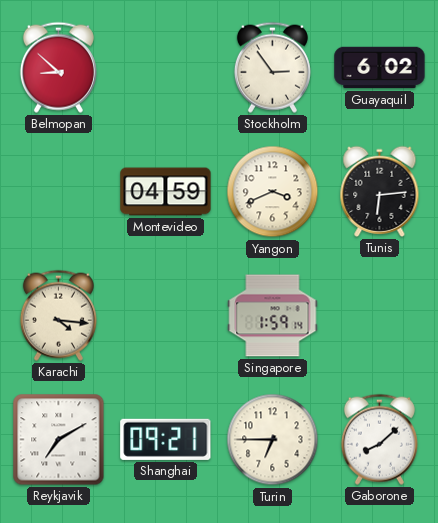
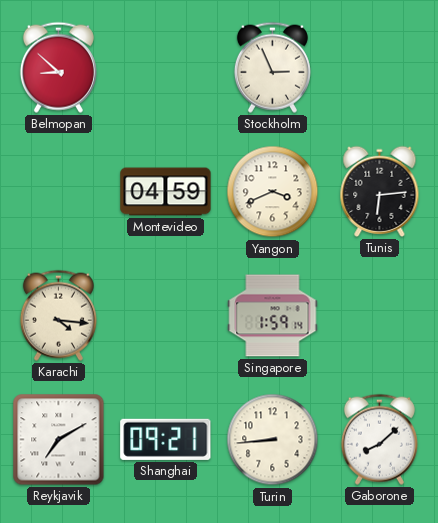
Stockholm: 2:54 -> 2:56
Guayaquil: 6:02 -> none
Turin: 6:45 -> 8:44
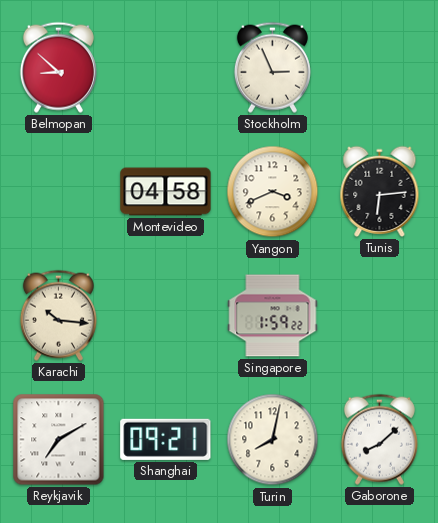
Montevideo: 04:59 -> 04:58
Karachi: 4:16 -> 10:16
Singapore: 1:59:14 -> 1:59:22
Turin: 8:44 -> 8:02
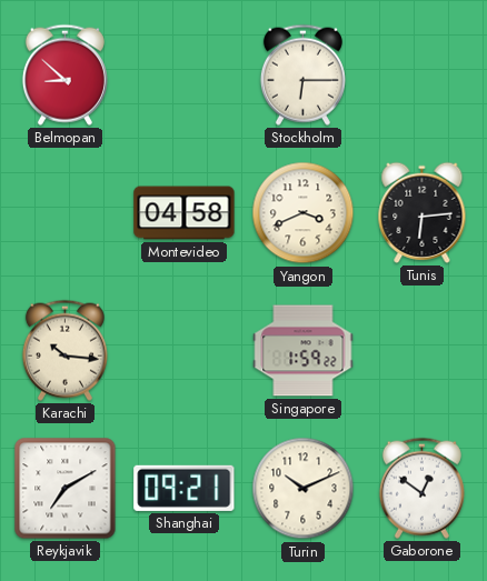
Stockholm: 2:56 -> 6:15
Turin: 8:02 -> 10:11
Gaborone: 8:08 -> 12:51
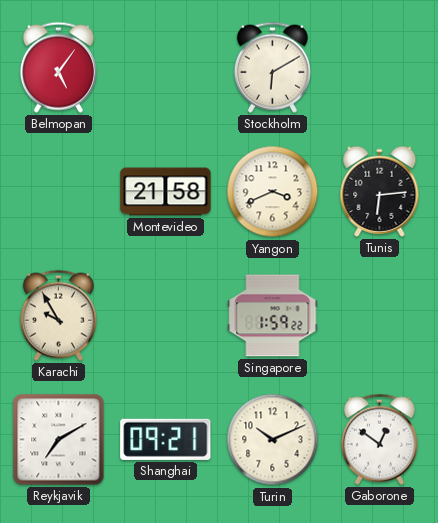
Belmopan: 8:52 -> 5:06
Stockholm: 6:15 -> 6:10
Montevideo: 04:58 -> 21:58
Karachi: 10:16 -> 9:55
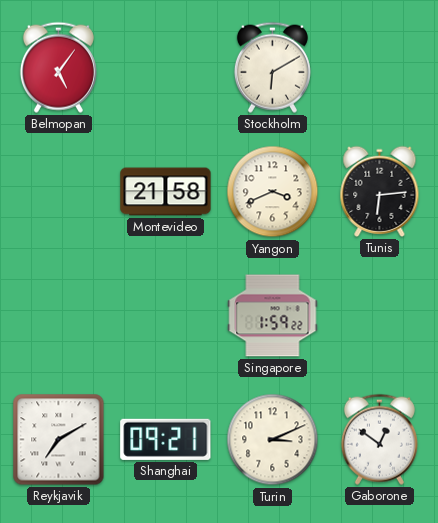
Karachi: 9:55 -> none
Turin: 10:11 -> 3:11
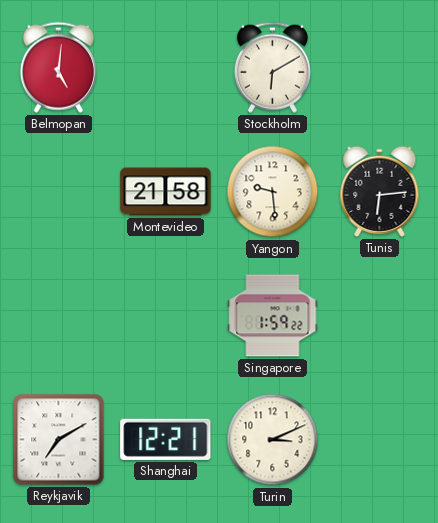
Belmopan: 5:06 -> 5:01
Yangon: 3:41 -> 9:29
Shanghai: 09:21 -> 12:21
Gaborone: 12:51 -> none
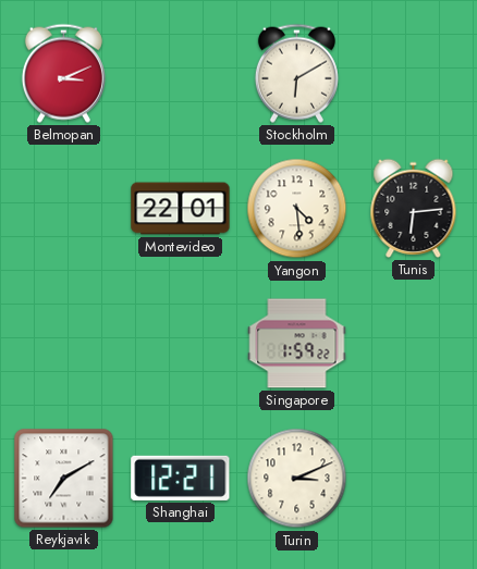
Belmopan: 5:01 -> 3:11
Montevideo: 21:58 -> 22:01
Yangon: 9:29 -> 4:29
